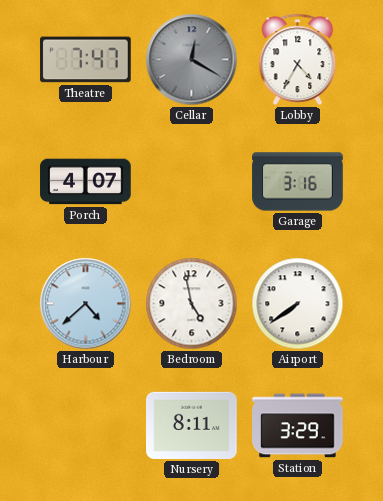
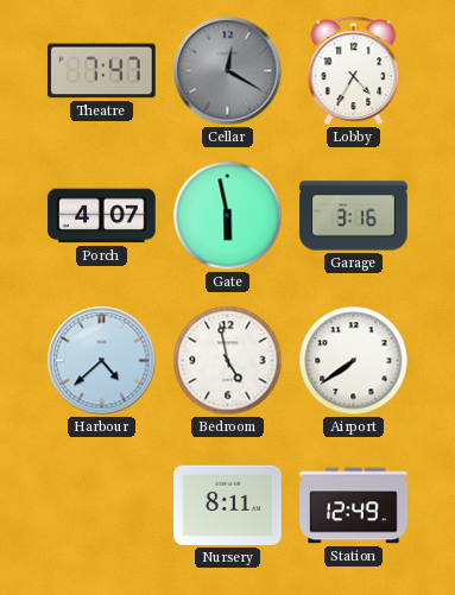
Gate: none -> 5:58
Station: 3:29 -> 12:49
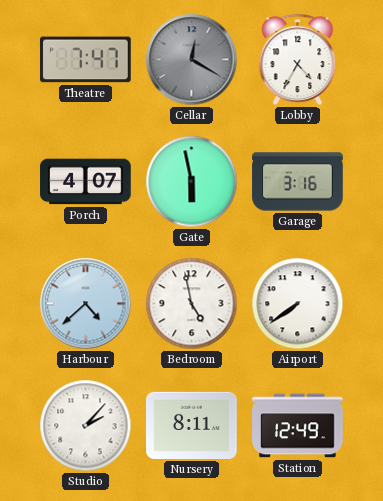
Studio: none -> 2:07
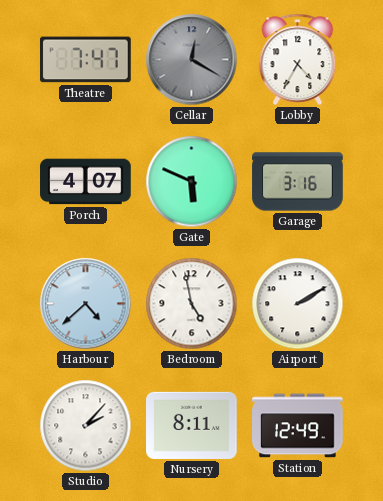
Gate: 5:58 -> 5:49
Airport: 7:39 -> 2:10
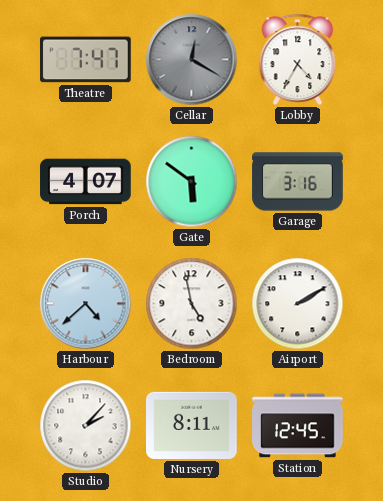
Gate: 5:49 -> 5:51
Station: 12:49 -> 12:45
